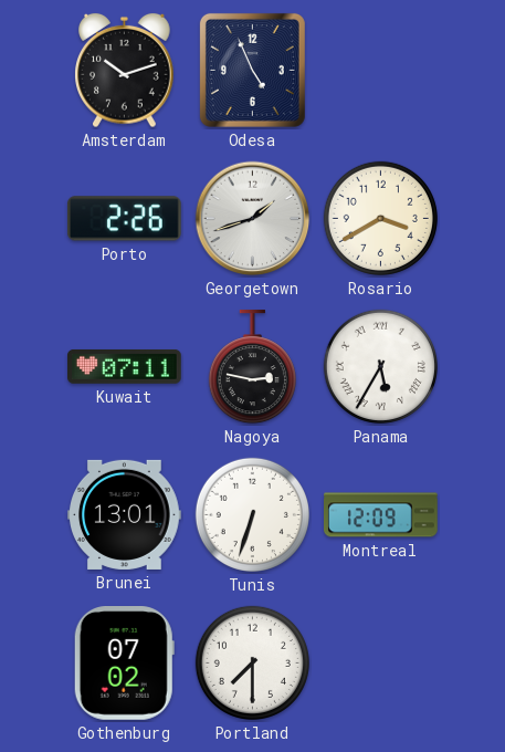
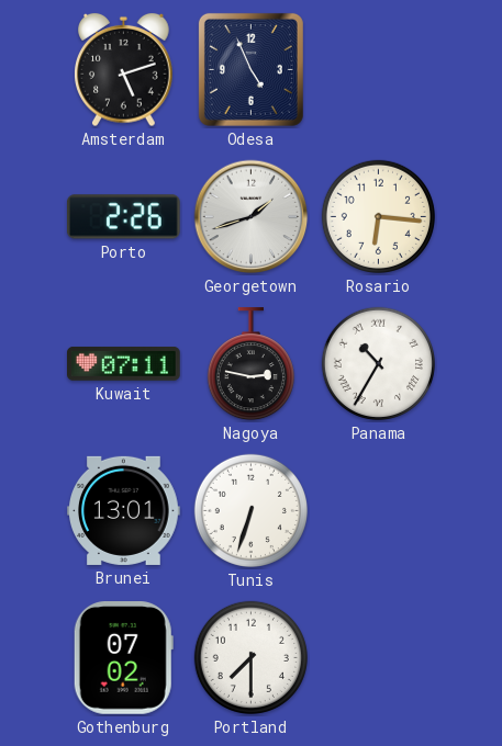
Amsterdam: 10:12 -> 5:12
Rosario: 3:40 -> 6:16
Panama: 5:35 -> 10:35
Montreal: 12:09 -> none
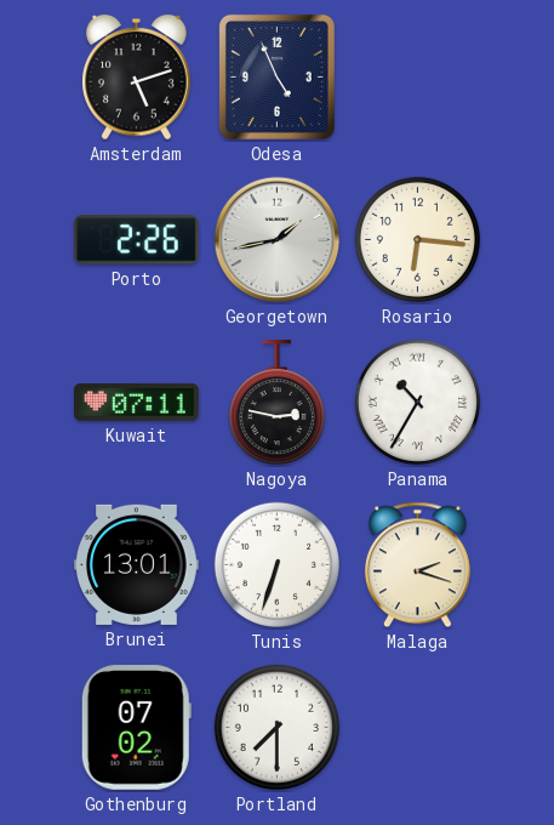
Georgetown: 1:42 -> 1:43
Malaga: none -> 2:18
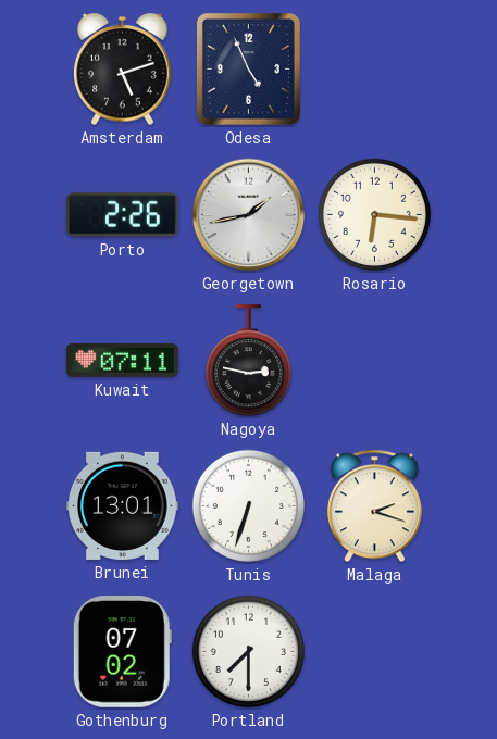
Panama: 10:35 -> none
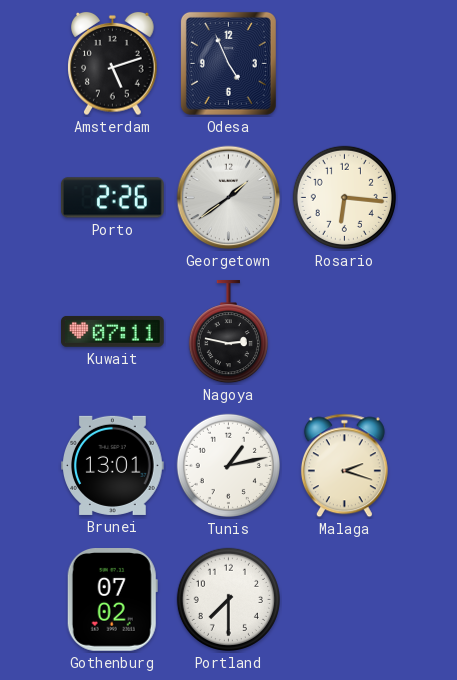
Georgetown: 1:43 -> 1:39
Tunis: 6:33 -> 1:13
